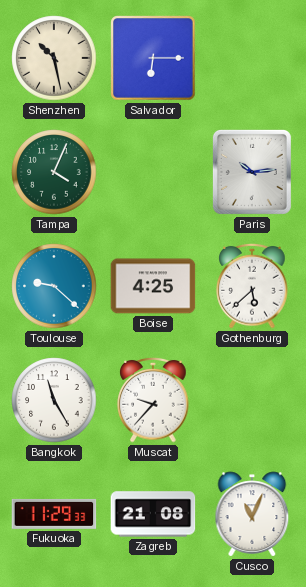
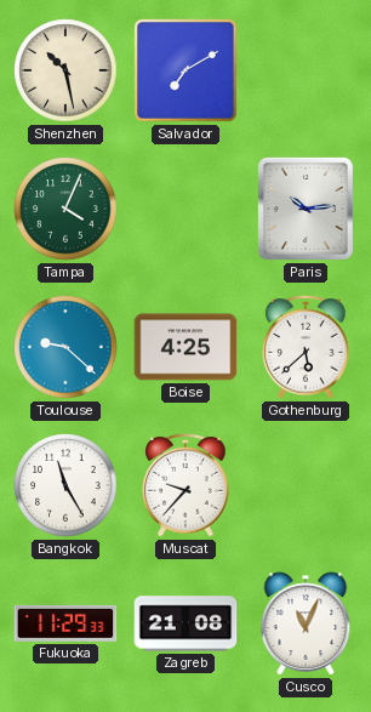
Salvador: 6:15 -> 7:10
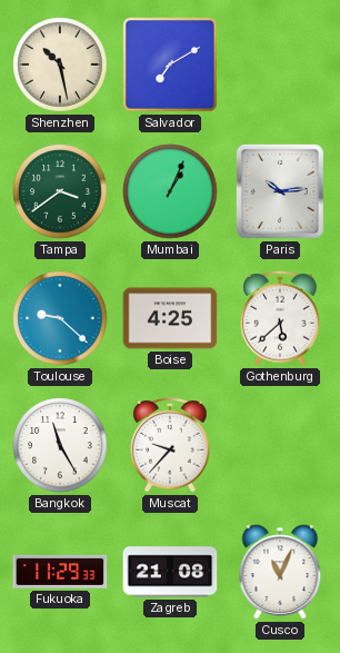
Tampa: 4:04 -> 3:39
Mumbai: none -> 1:04
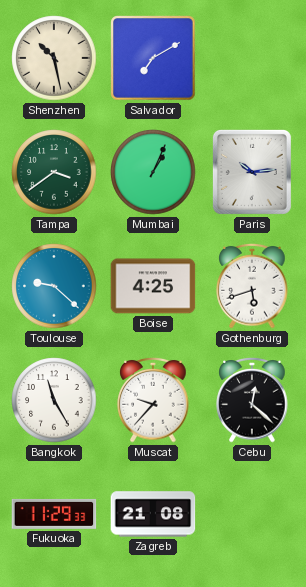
Gothenburg: 5:38 -> 5:42
Cebu: none -> 12:22
Cusco: 11:04 -> none
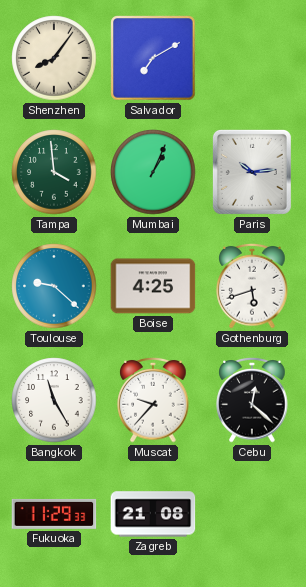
Shenzhen: 10:28 -> 8:06
Tampa: 3:39 -> 3:59
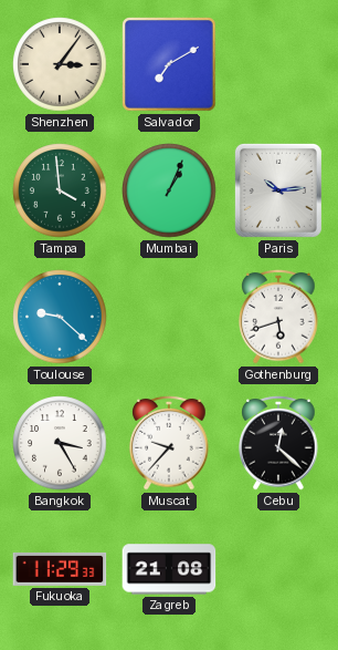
Shenzhen: 8:06 -> 3:06
Boise: 4:25 -> none
Bangkok: 11:25 -> 3:25
